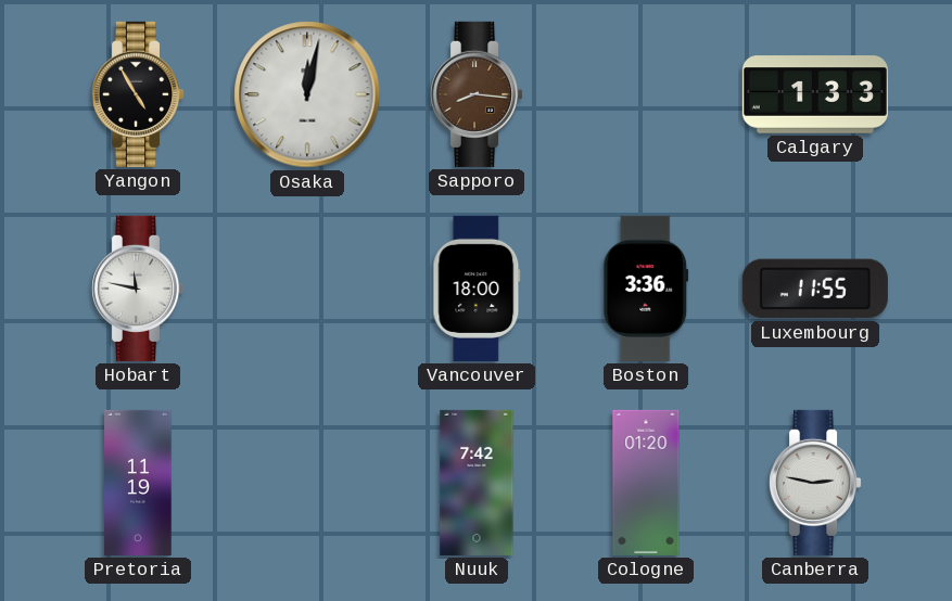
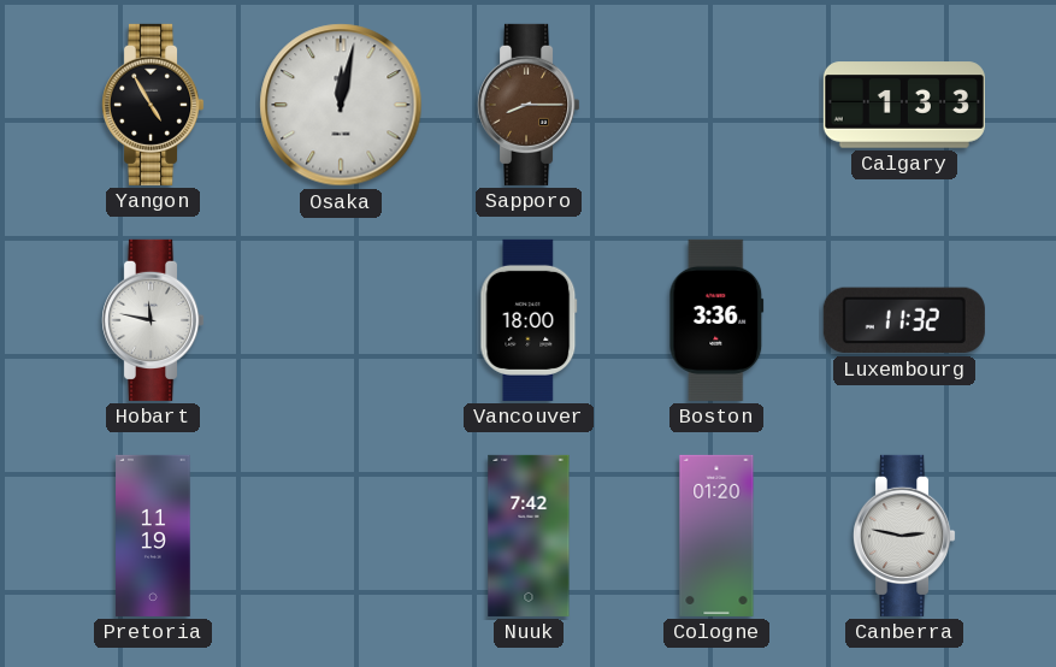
Sapporo: 8:16 -> 8:15
Luxembourg: 11:55 -> 11:32
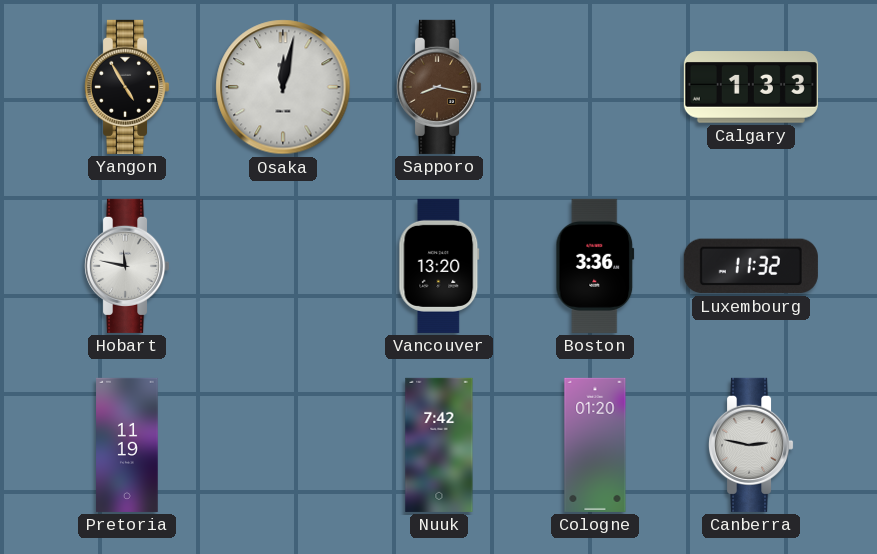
Sapporo: 8:15 -> 8:17
Vancouver: 18:00 -> 13:20
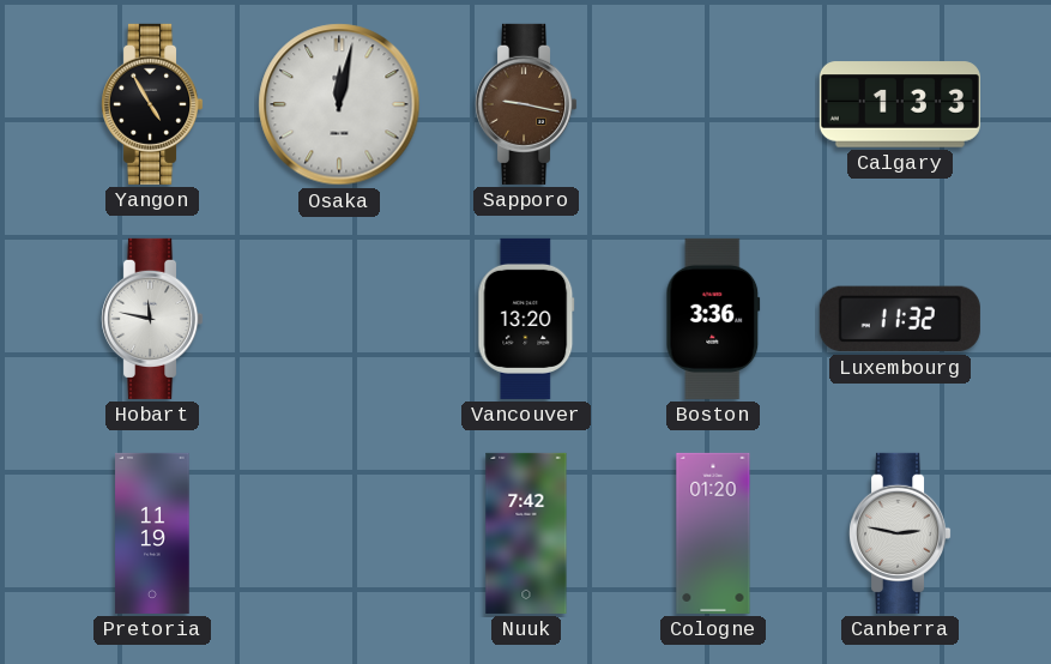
Sapporo: 8:17 -> 9:17
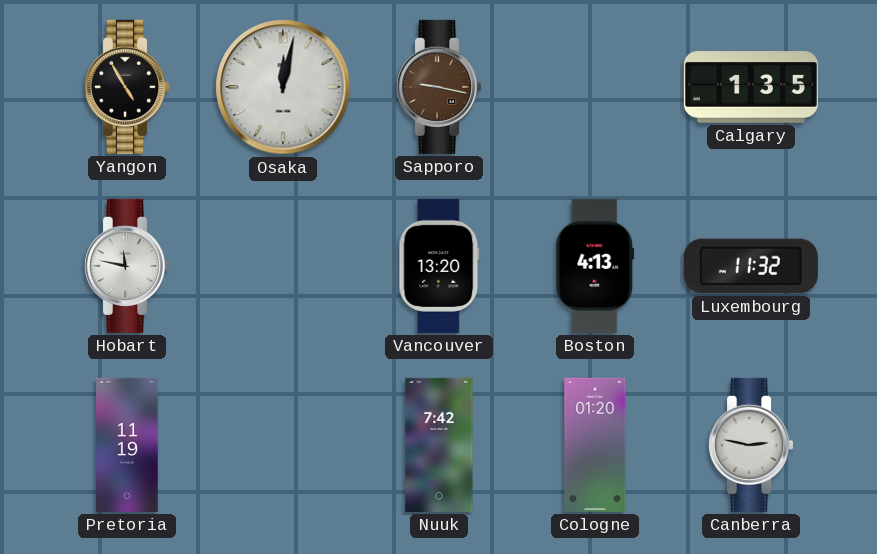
Calgary: 1:33 -> 1:35
Boston: 3:36 -> 4:13
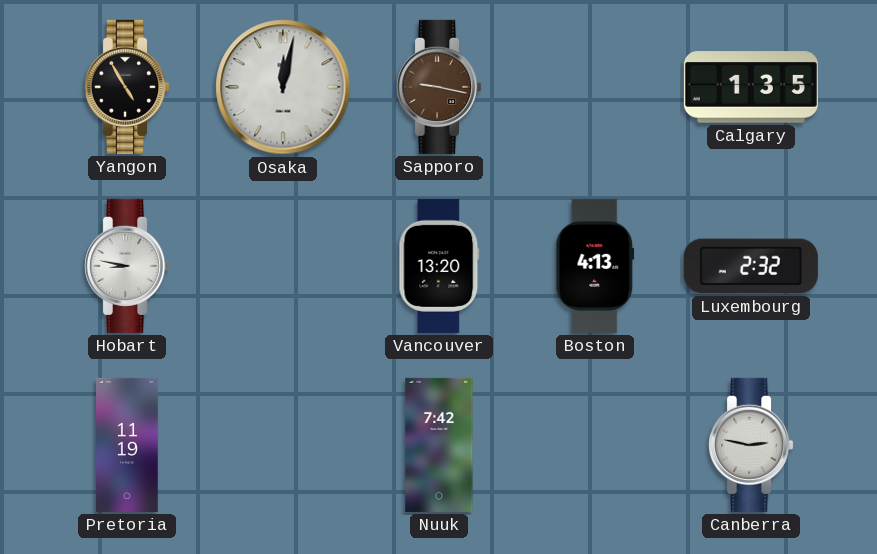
Hobart: 11:47 -> 8:47
Luxembourg: 11:32 -> 2:32
Cologne: 01:20 -> none
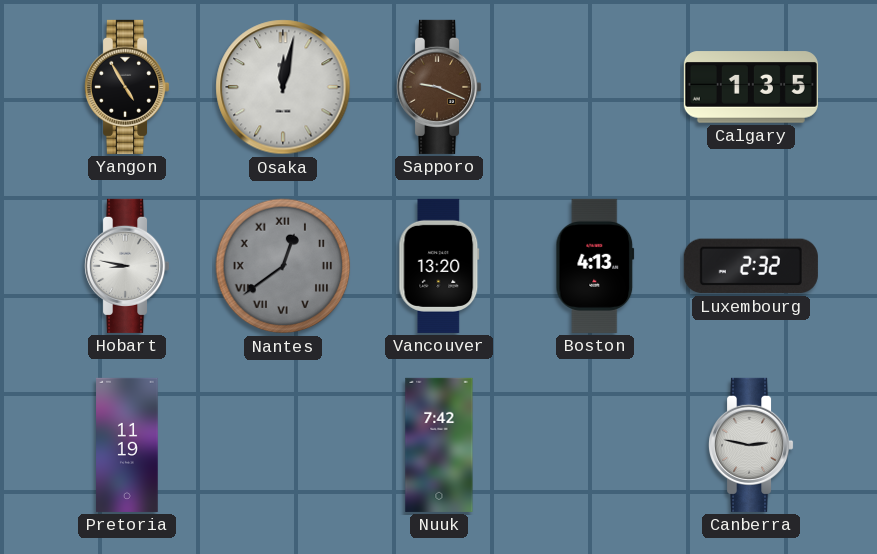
Sapporo: 9:17 -> 9:19
Nantes: none -> 12:39
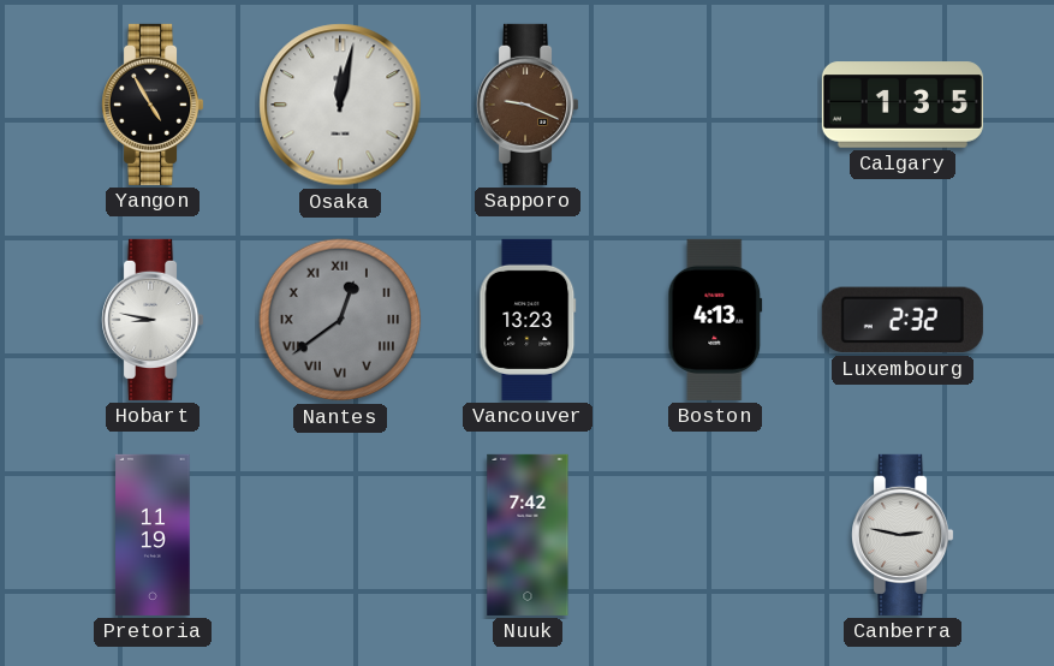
Vancouver: 13:20 -> 13:23
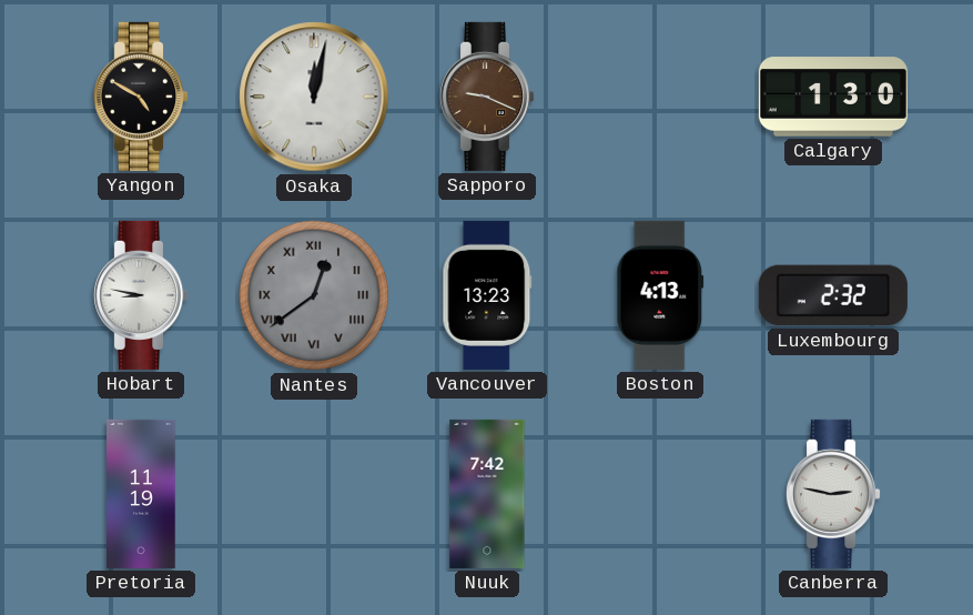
Yangon: 4:55 -> 4:50
Calgary: 1:35 -> 1:30
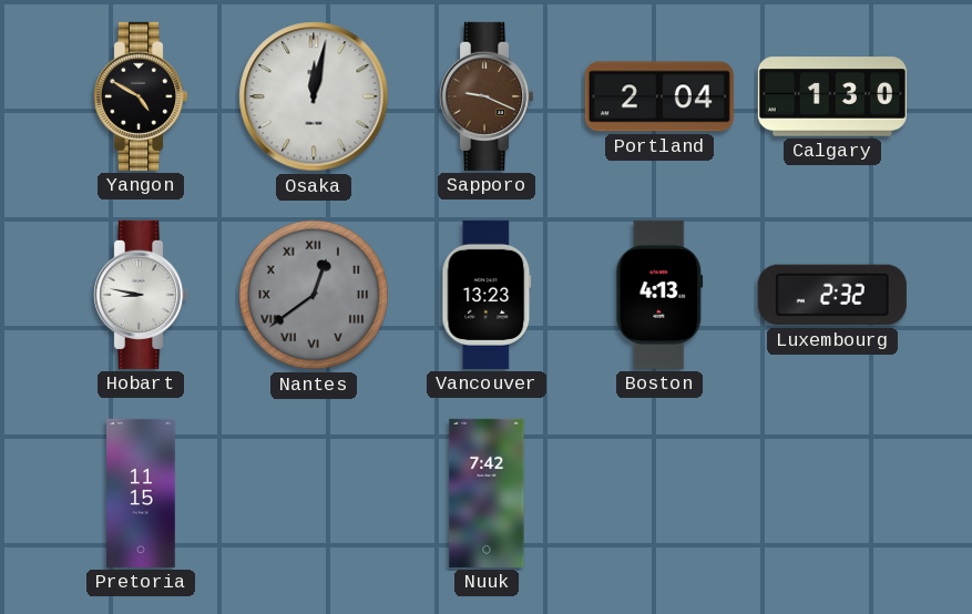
Portland: none -> 2:04
Pretoria: 11:19 -> 11:15
Canberra: 2:47 -> none
